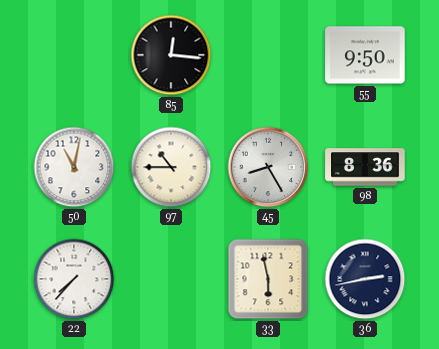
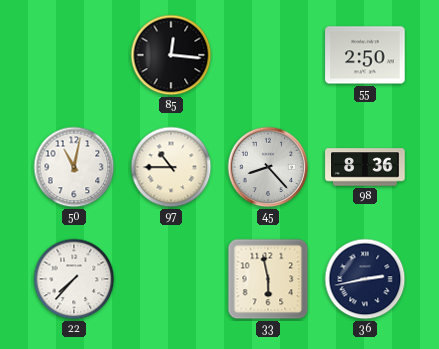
55: 9:50 -> 2:50
45: 8:25 -> 8:23
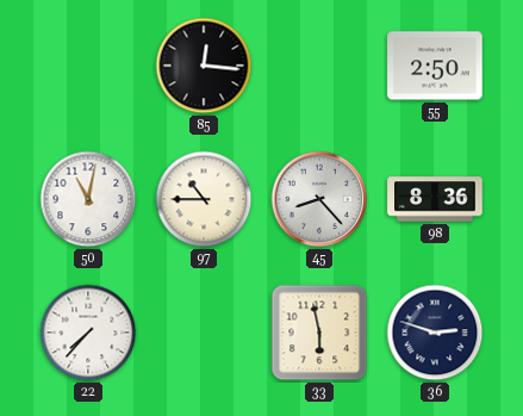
36: 2:43 -> 2:48
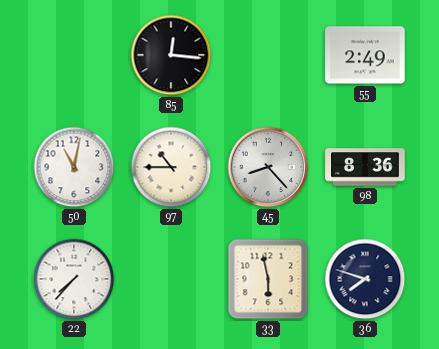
55: 2:50 -> 2:49
36: 2:48 -> 7:48
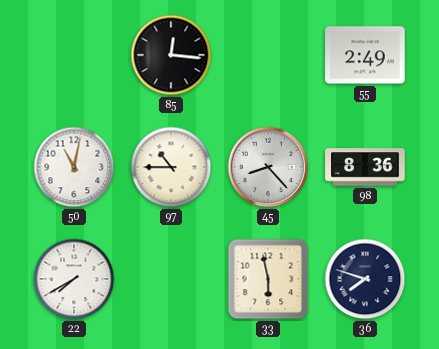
22: 7:37 -> 7:40
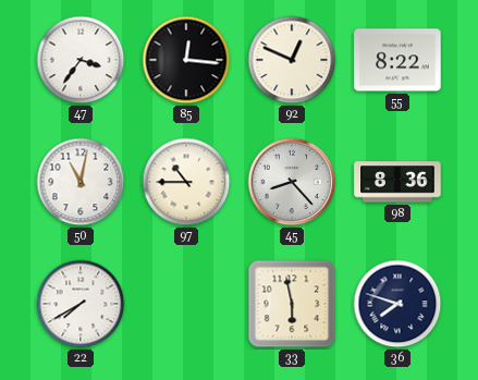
47: none -> 3:36
92: none -> 12:49
55: 2:49 -> 8:22
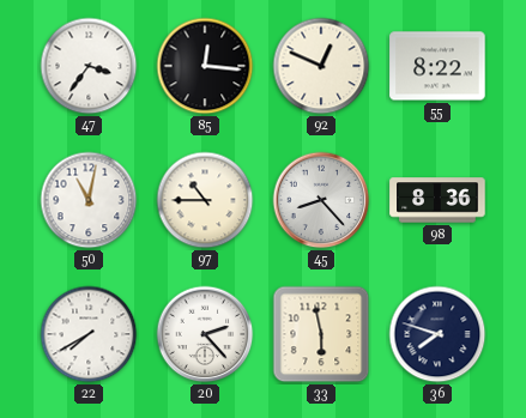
20: none -> 2:23
